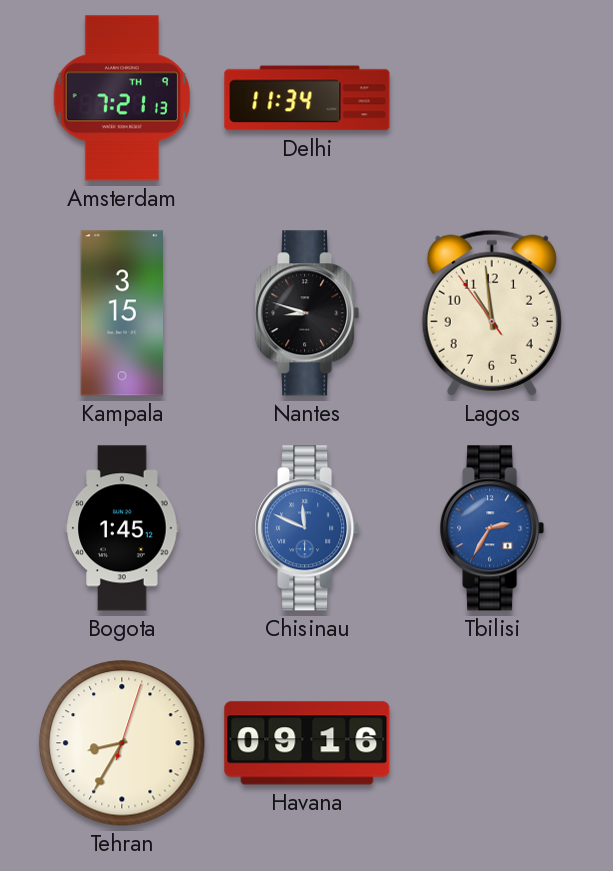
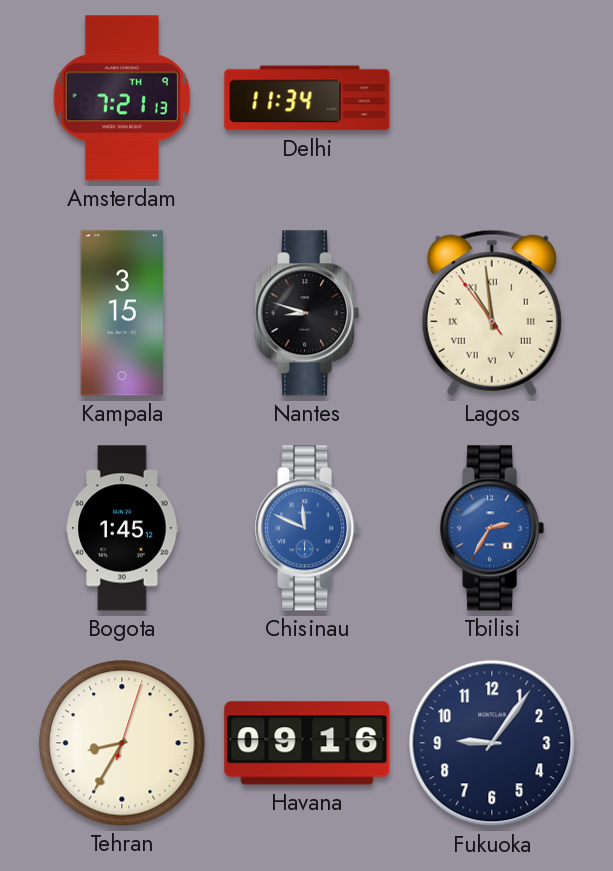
Lagos numerals: Arabic -> Roman
Fukuoka: none -> 9:06
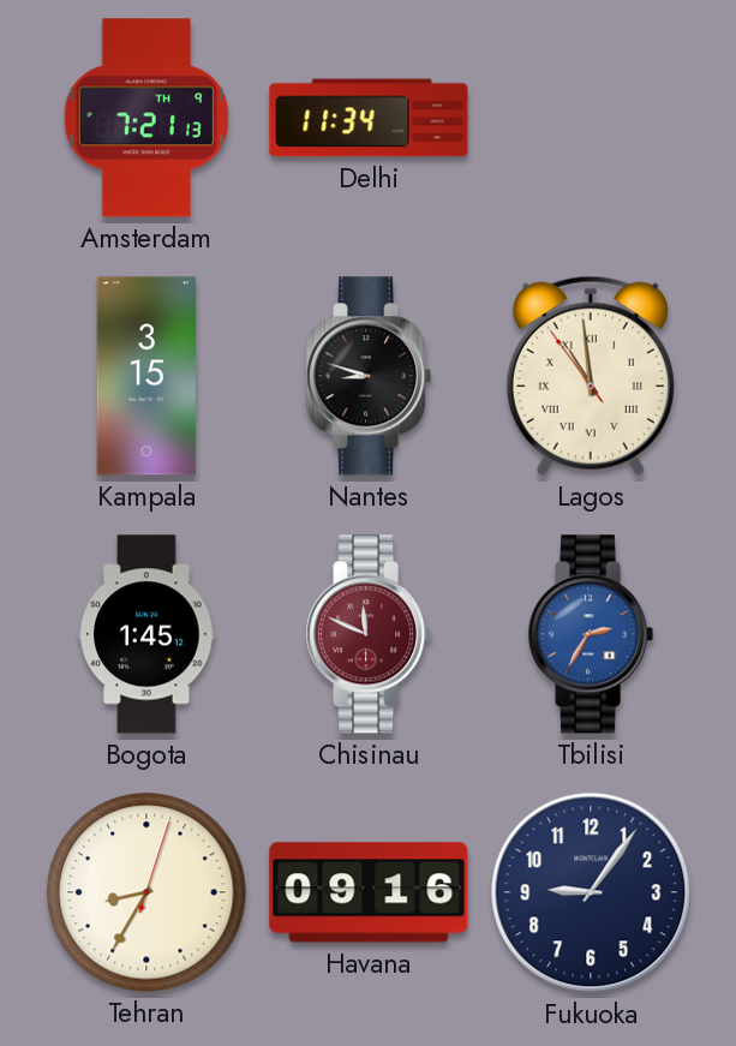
Chisinau dial: blue -> burgundy
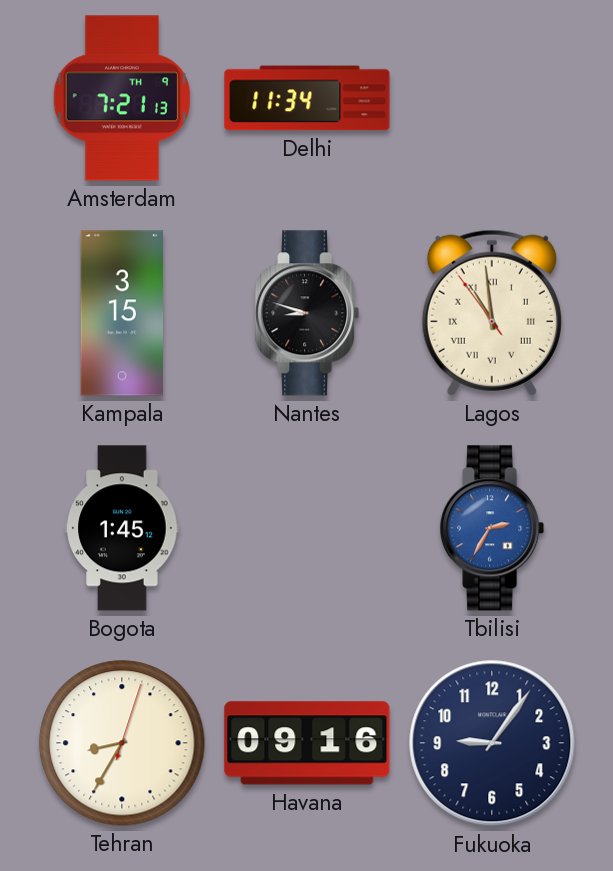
Chisinau: 11:49 -> none
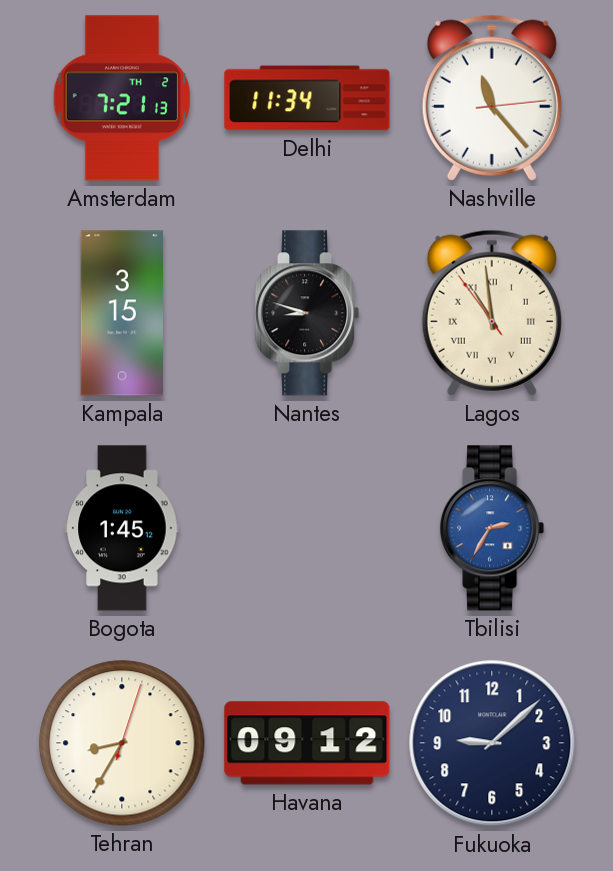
Amsterdam date: TH 9 -> TH 2
Nashville: none -> 11:23
Havana: 09:16 -> 09:12
Fukuoka: 9:06 -> 9:08
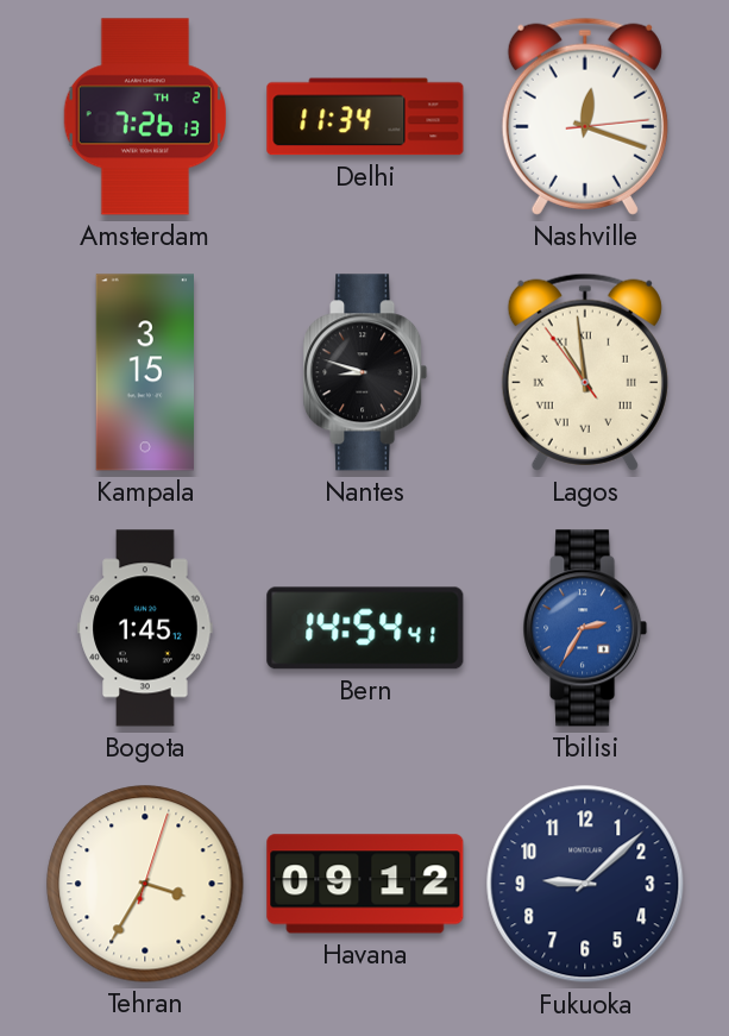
Amsterdam: 7:21 -> 7:26
Nashville: 11:23 -> 12:18
Bern: none -> 14:54
Tehran: 8:35 -> 3:35
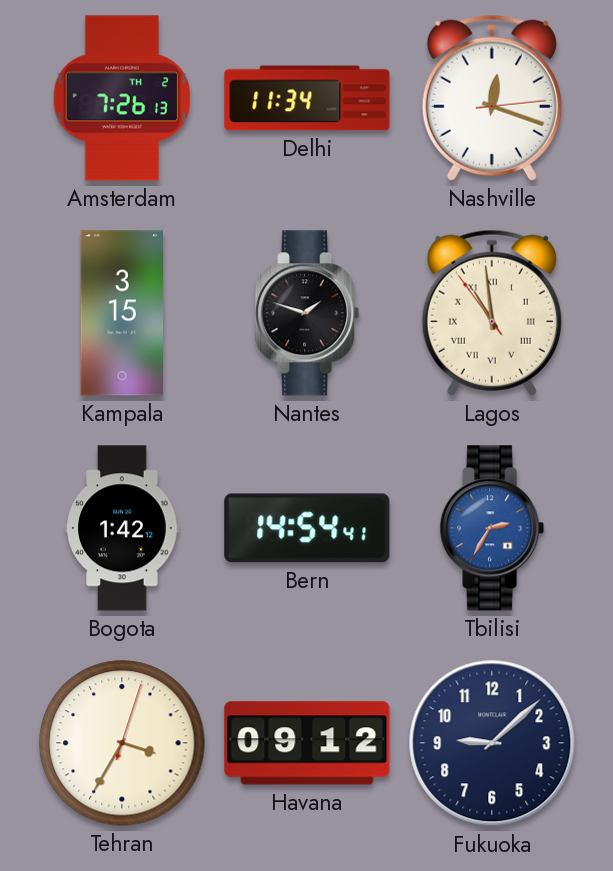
Nantes: 8:48 -> 1:48
Bogota: 1:45 -> 1:42
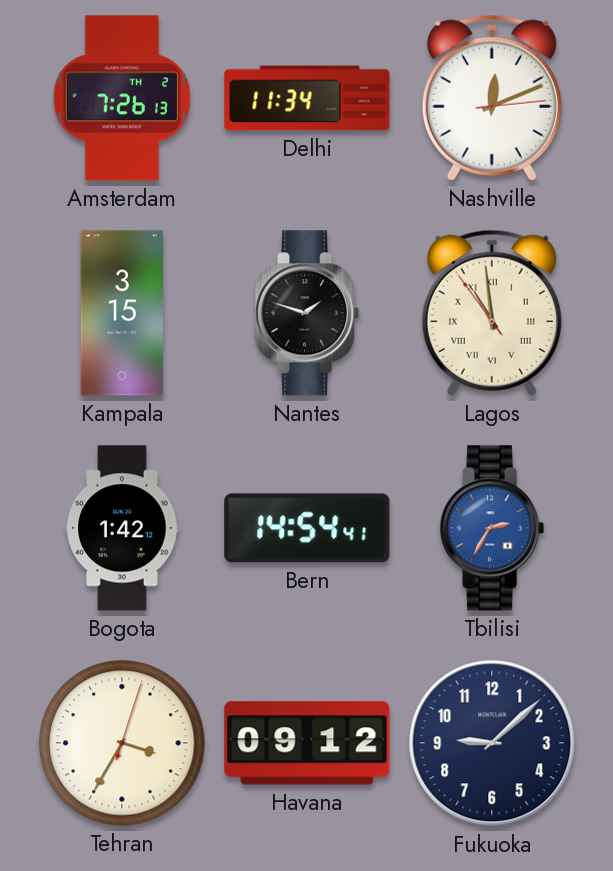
Nashville: 12:18 -> 12:11
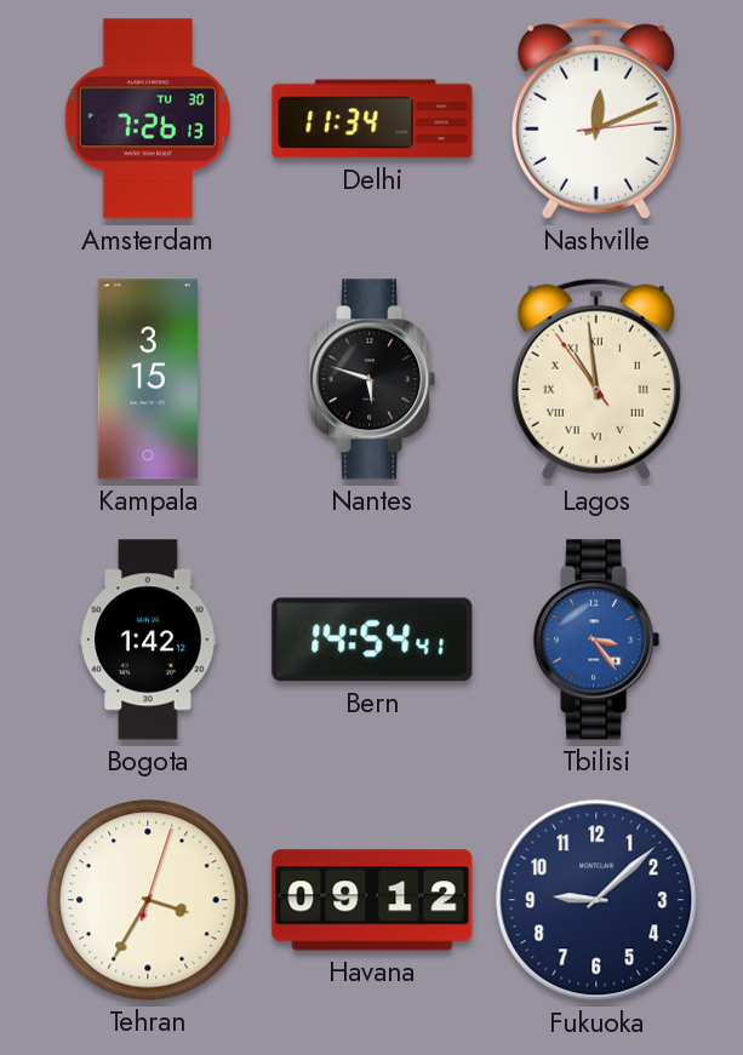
Amsterdam date: TH 2 -> TU 30
Nantes: 1:48 -> 5:48
Tbilisi: 2:35 -> 3:24
